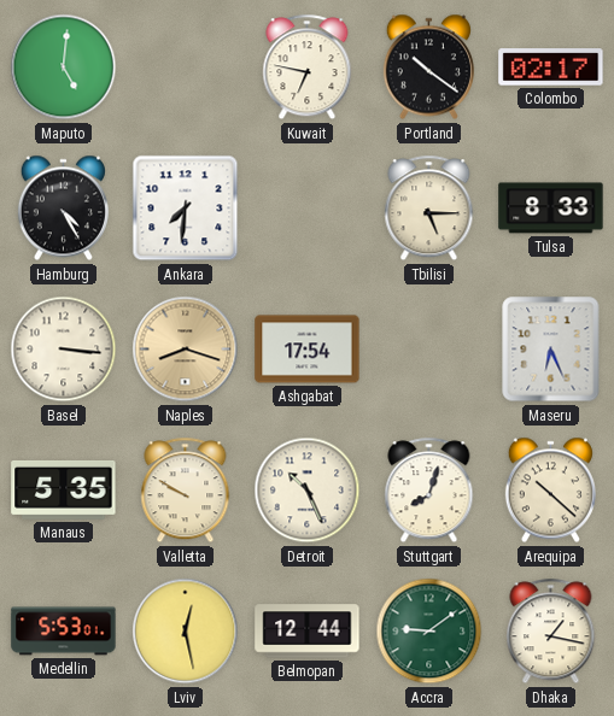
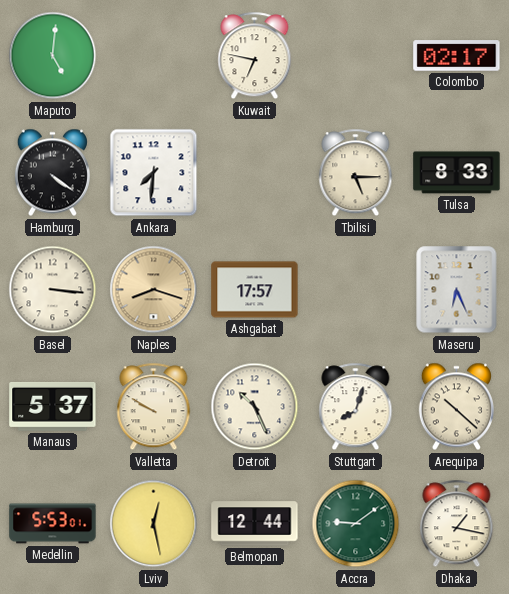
Portland: 10:21 -> none
Hamburg: 4:25 -> 4:21
Ashgabat: 17:54 -> 17:57
Manaus: 5:35 -> 5:37
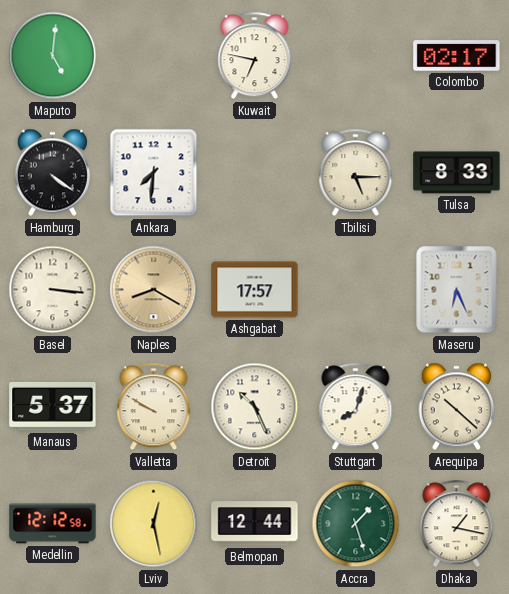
Naples: 8:18 -> 8:20
Medellin: 5:53 -> 12:12
Accra: 9:09 -> 1:27
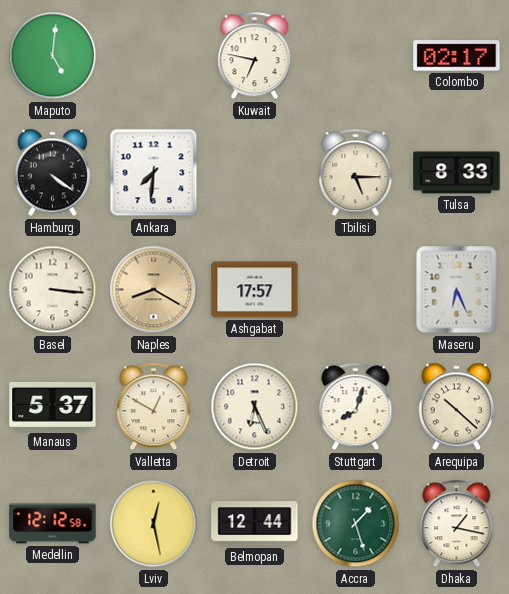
Valletta: 9:50 -> 12:50
Detroit: 10:26 -> 6:26
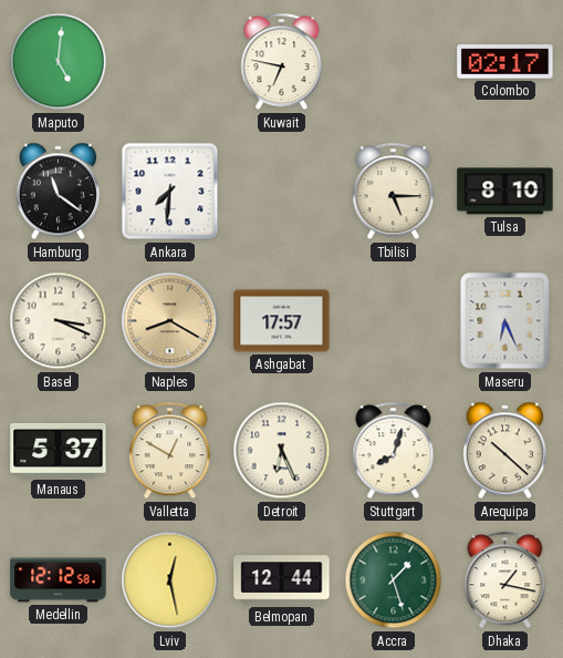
Hamburg: 4:21 -> 11:21
Tulsa: 8:33 -> 8:10
Basel: 3:16 -> 3:19
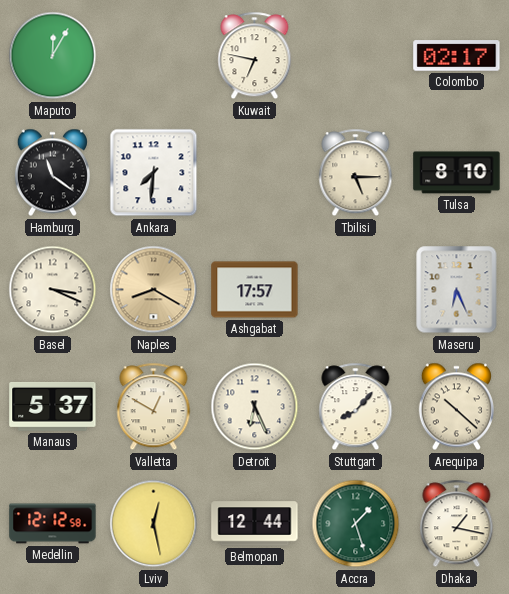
Maputo: 5:01 -> 12:05
Stuttgart: 8:03 -> 8:07
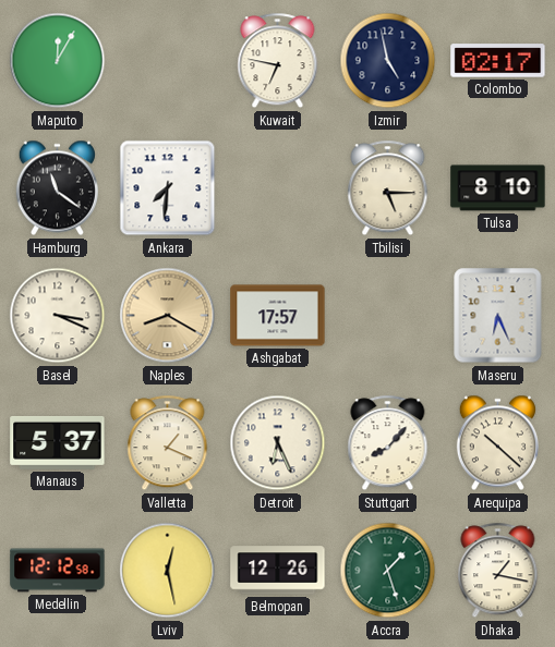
Izmir: none -> 4:58
Valletta: 12:50 -> 1:19
Belmopan: 12:44 -> 12:26
